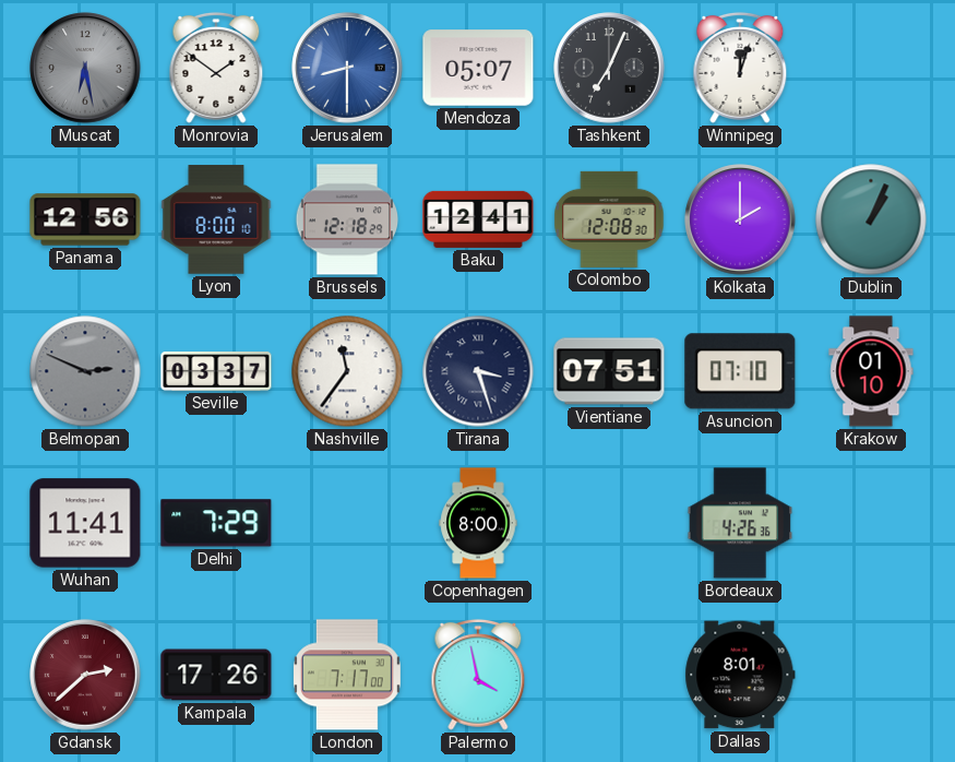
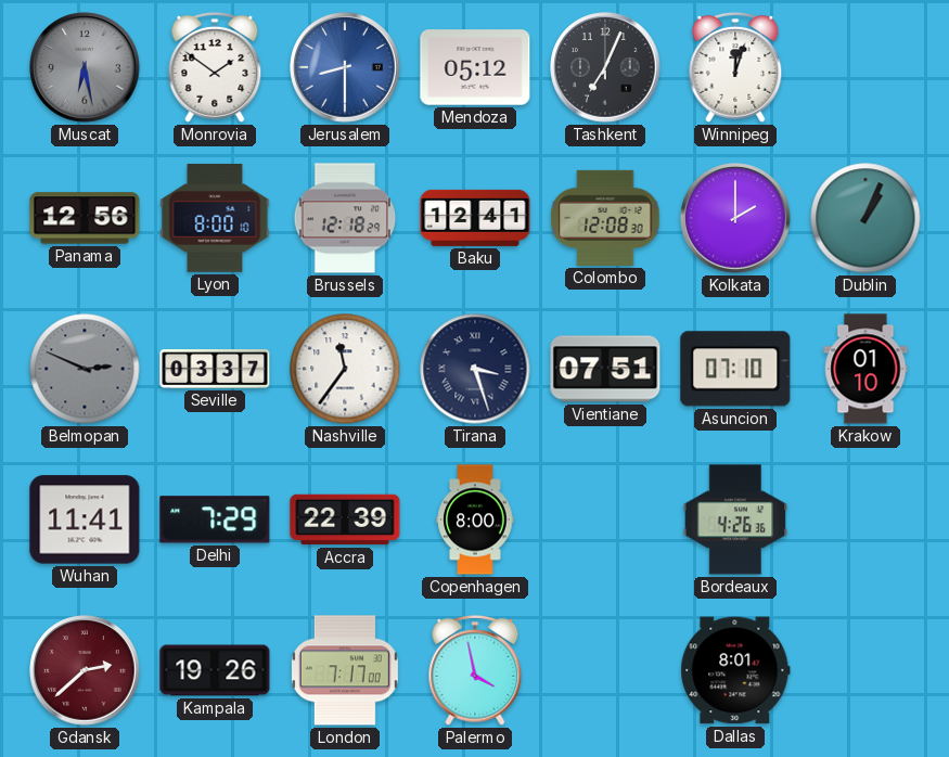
Mendoza: 05:07 -> 05:12
Accra: none -> 22:39
Kampala: 17:26 -> 19:26
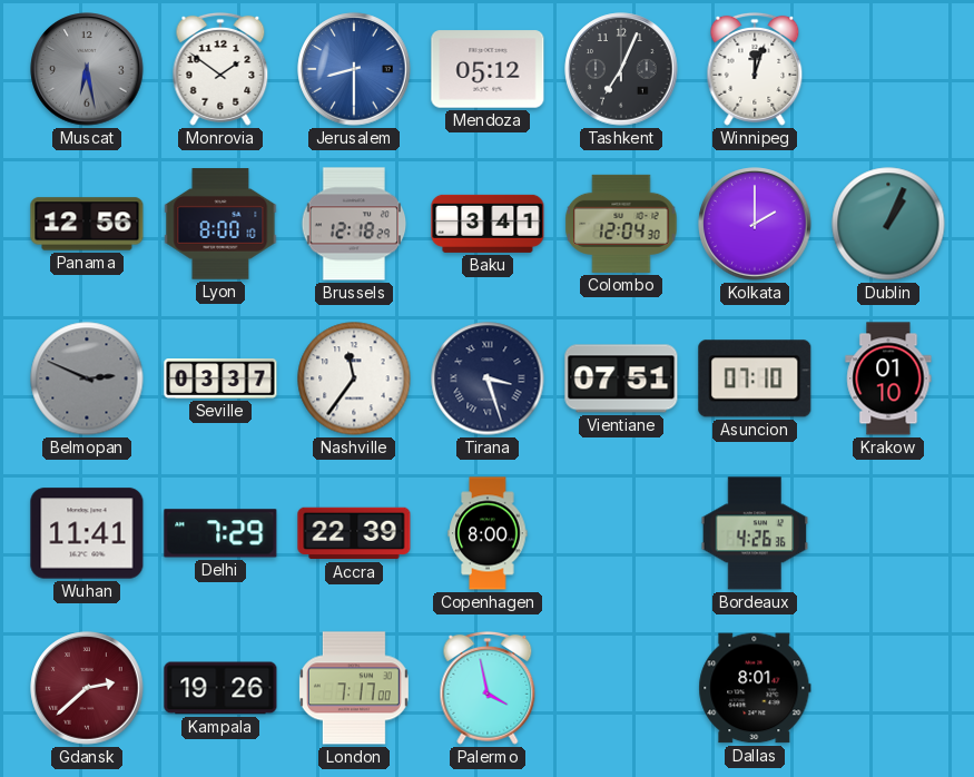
Baku: 12:41 -> 3:41
Colombo: 12:08 -> 12:04
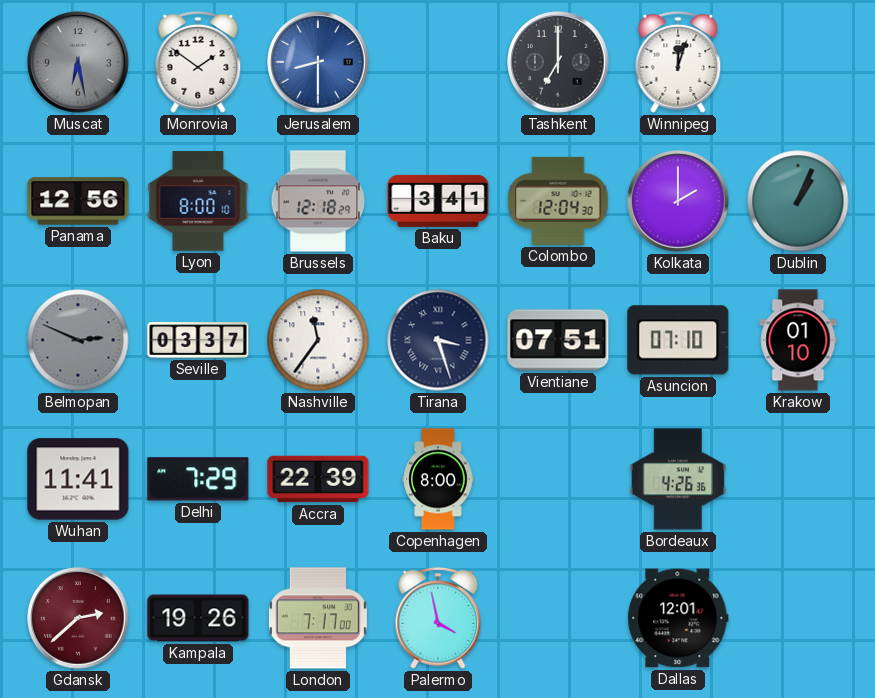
Mendoza: 05:12 -> none
Tashkent: 7:04 -> 7:00
Dallas: 8:01 -> 12:01
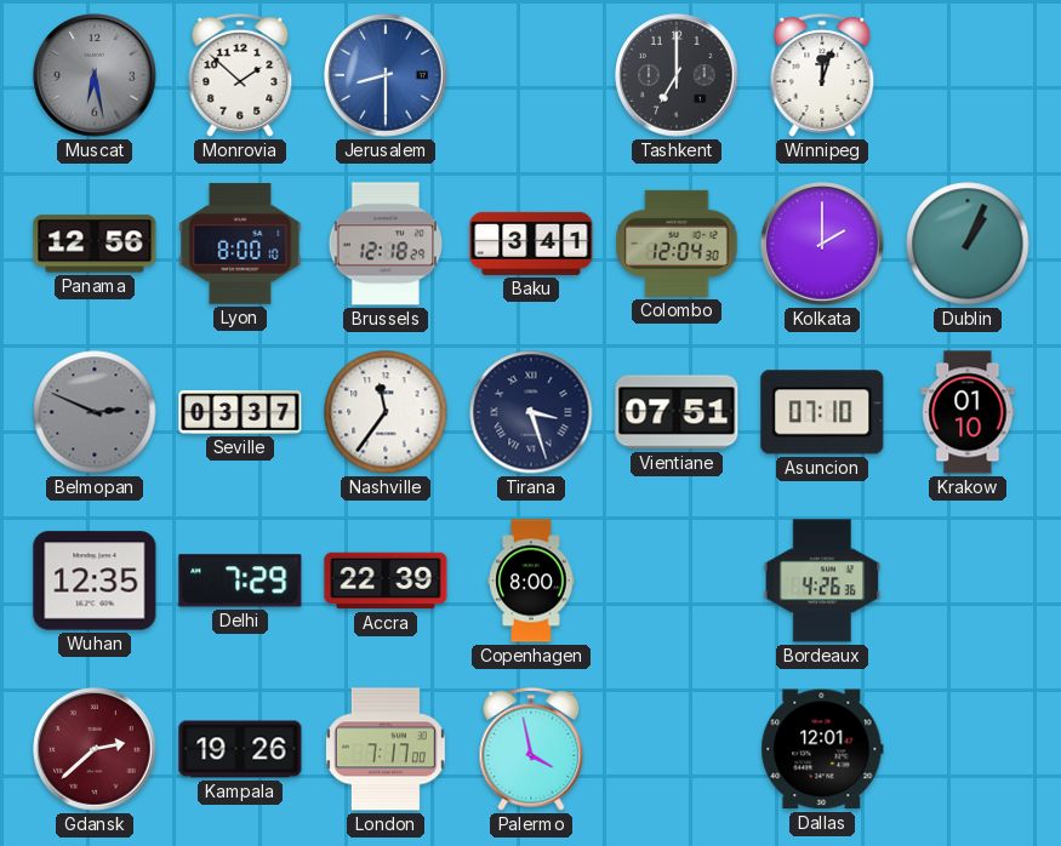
Monrovia: 1:51 -> 1:52
Wuhan: 11:41 -> 12:35
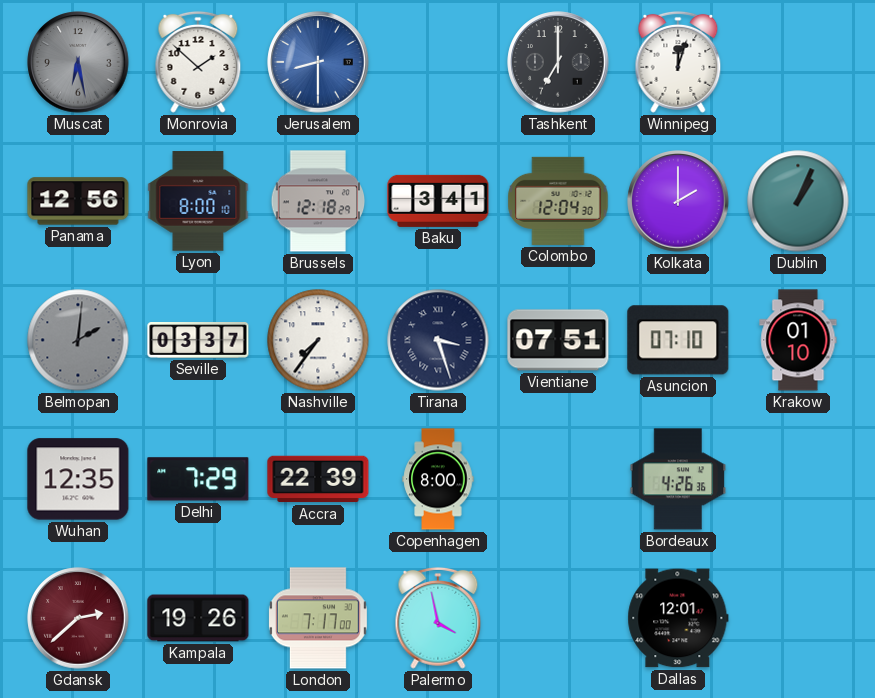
Belmopan: 2:49 -> 2:01
Nashville: 11:36 -> 7:36
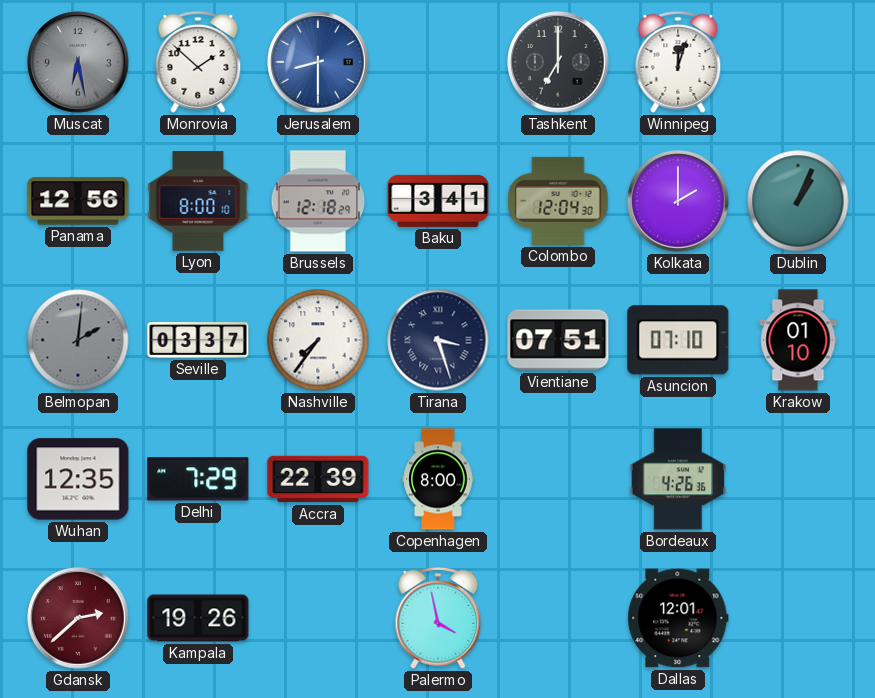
London: 7:17 -> none
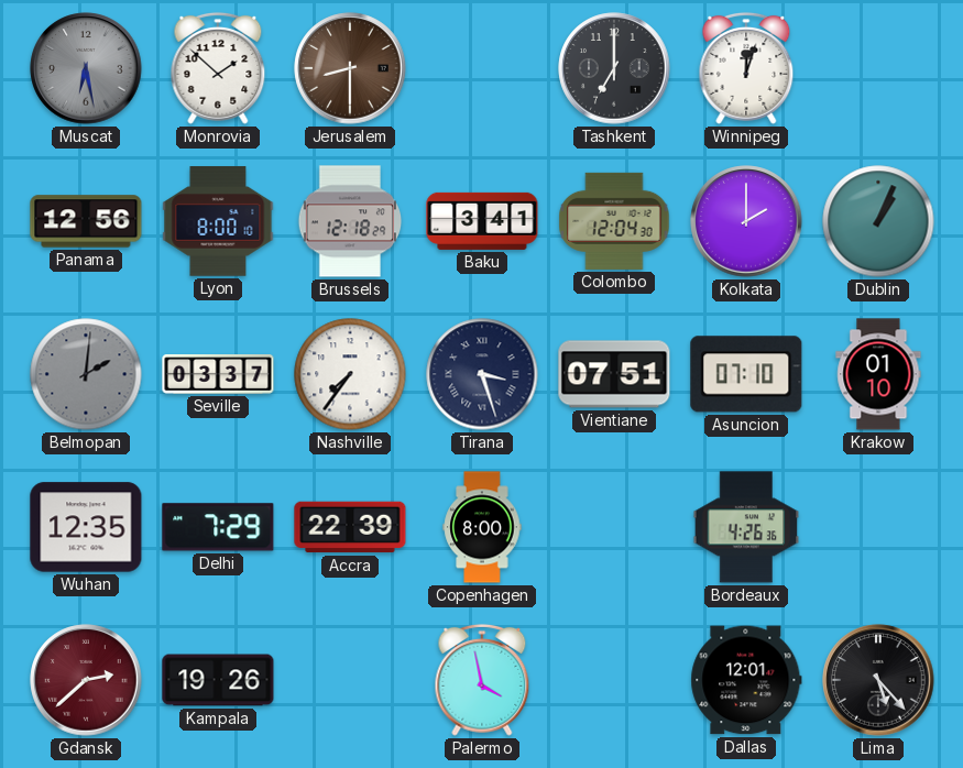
Jerusalem dial: blue -> brown
Lima: none -> 5:23
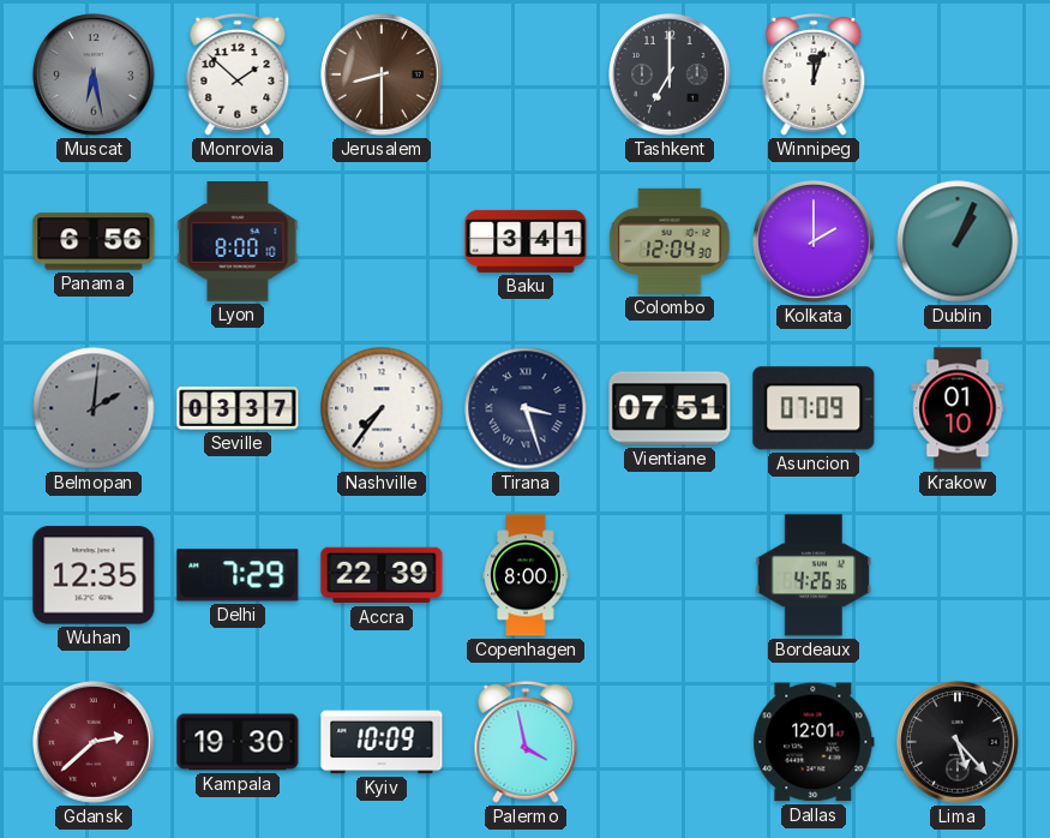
Panama: 12:56 -> 6:56
Brussels: 12:18 -> none
Asuncion: 07:10 -> 07:09
Kampala: 19:26 -> 19:30
Kyiv: none -> 10:09
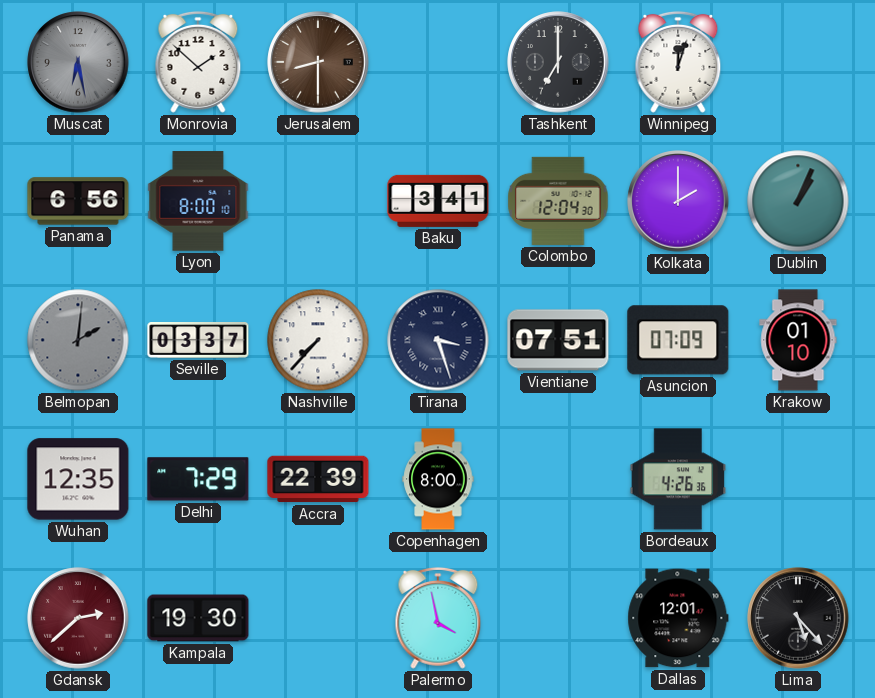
Nashville: 7:36 -> 7:37
Kyiv: 10:09 -> none
